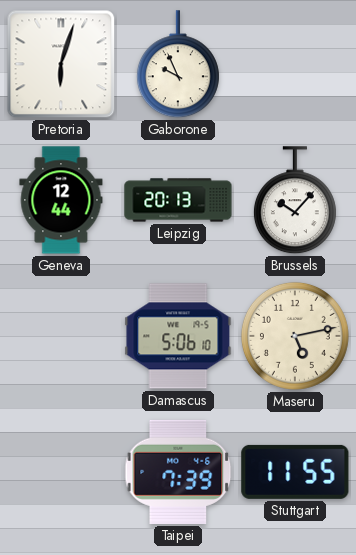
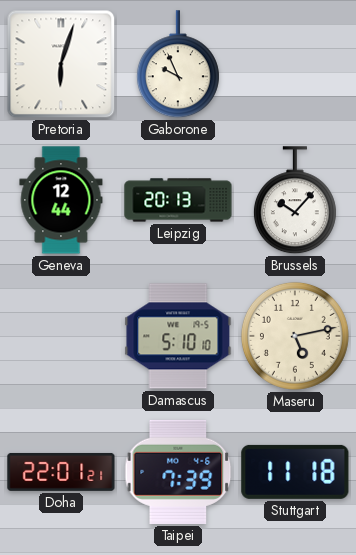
Damascus: 5:06 -> 5:10
Doha: none -> 22:01
Stuttgart: 11:55 -> 11:18
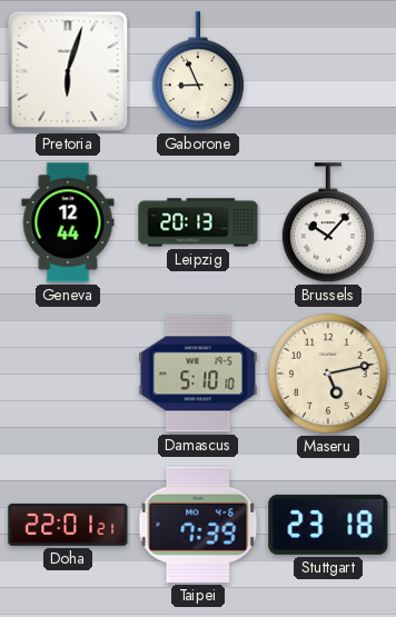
Gaborone: 9:56 -> 8:56
Stuttgart: 11:18 -> 23:18
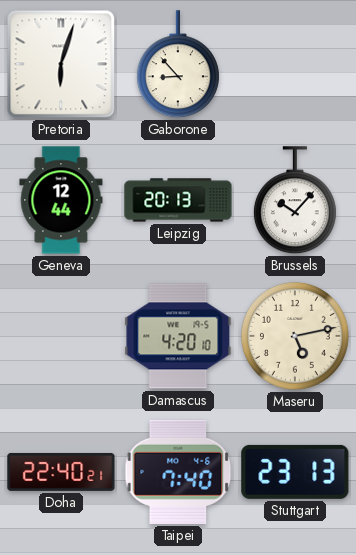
Gaborone: 8:56 -> 8:53
Damascus: 5:10 -> 4:20
Doha: 22:01 -> 22:40
Taipei: 7:39 -> 7:40
Stuttgart: 23:18 -> 23:13
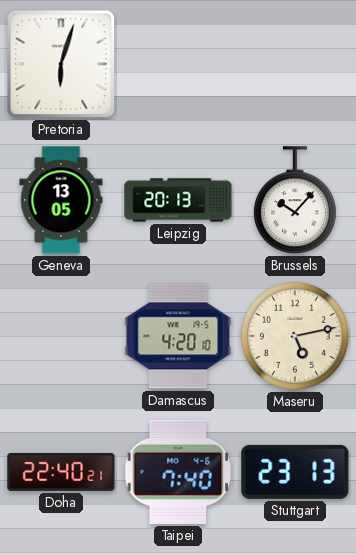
Gaborone: 8:53 -> none
Geneva: 12:44 -> 13:05
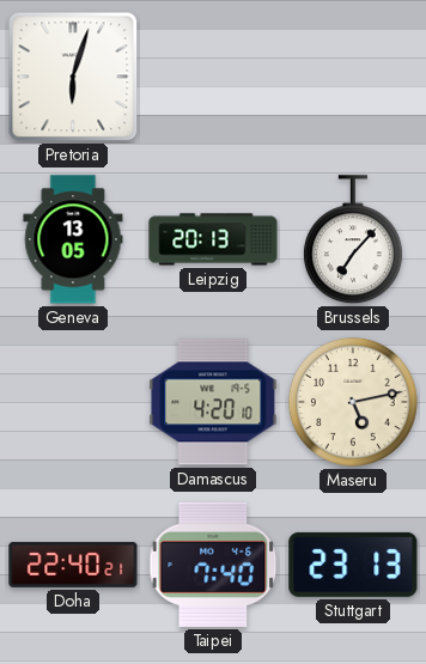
Brussels: 10:07 -> 7:07
